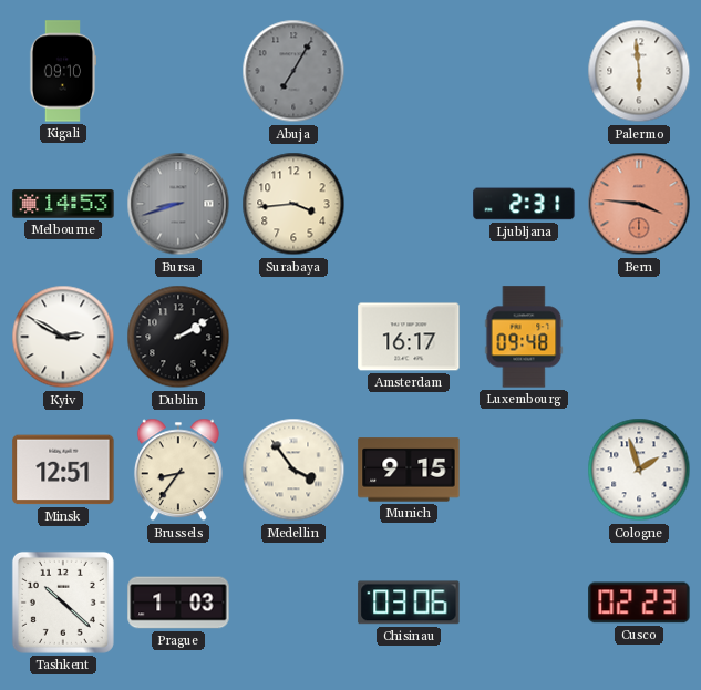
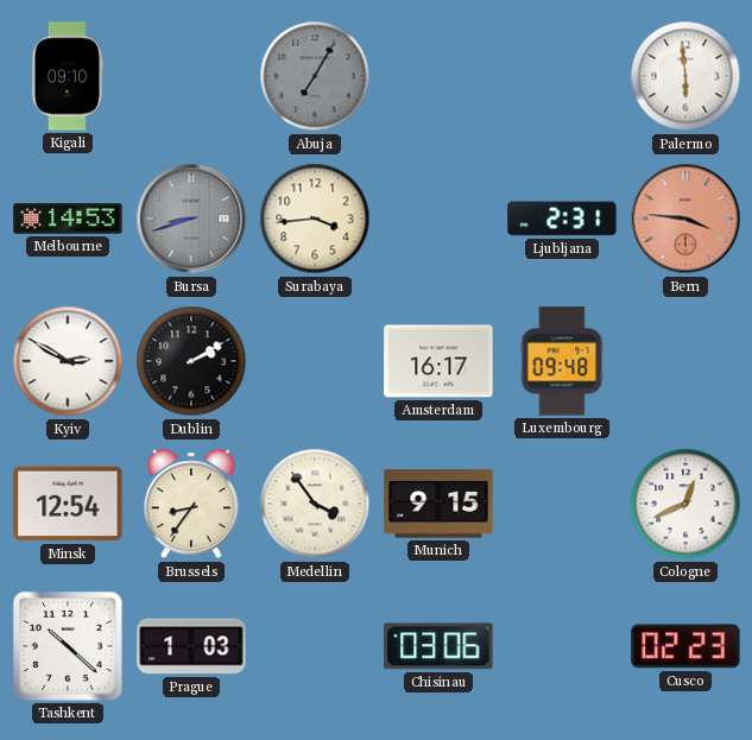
Minsk: 12:51 -> 12:54
Cologne: 1:57 -> 12:41
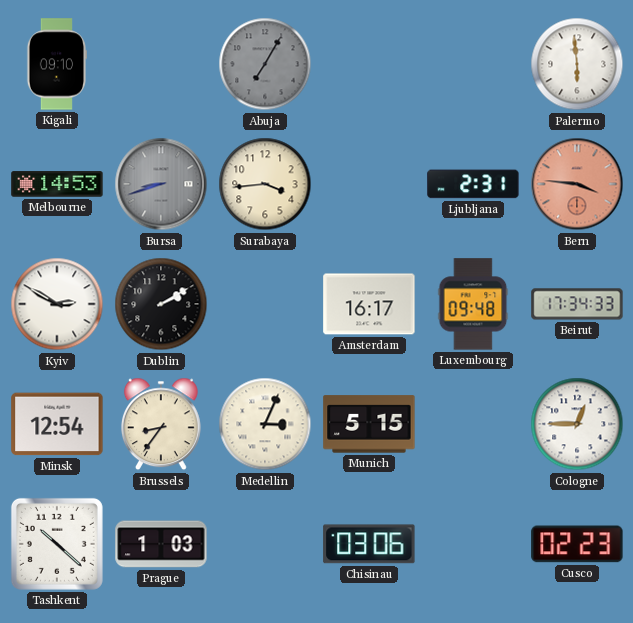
Beirut: none -> 17:34
Medellin: 3:54 -> 3:04
Munich: 9:15 -> 5:15
Cologne: 12:41 -> 12:45
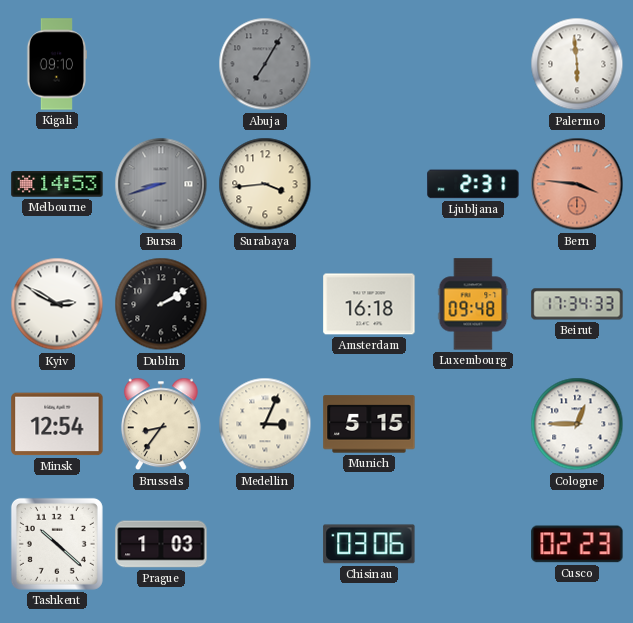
Amsterdam: 16:17 -> 16:18
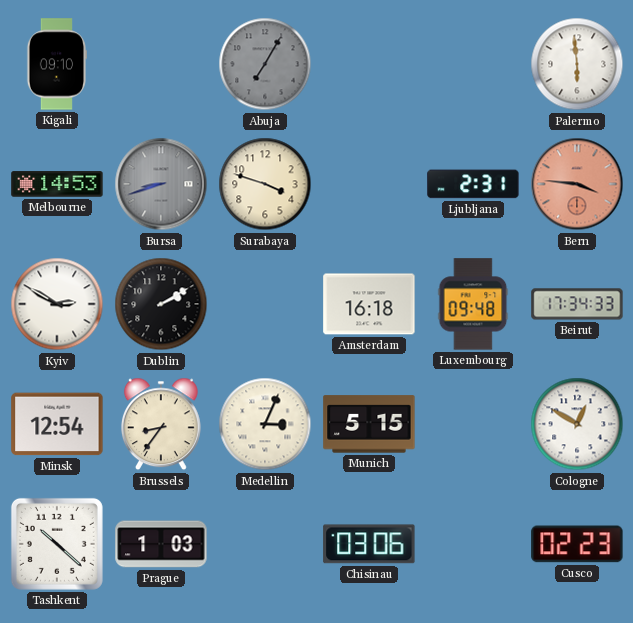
Surabaya: 3:44 -> 3:48
Cologne: 12:45 -> 12:50
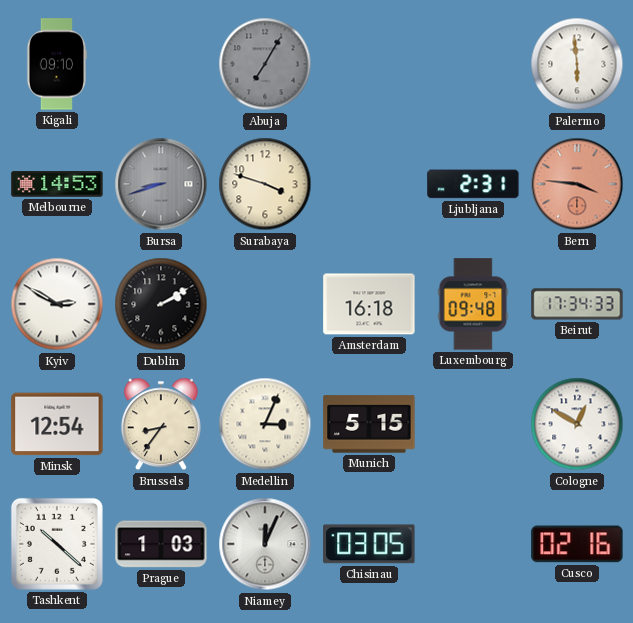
Niamey: none -> 12:04
Chisinau: 03:06 -> 03:05
Cusco: 02:23 -> 02:16
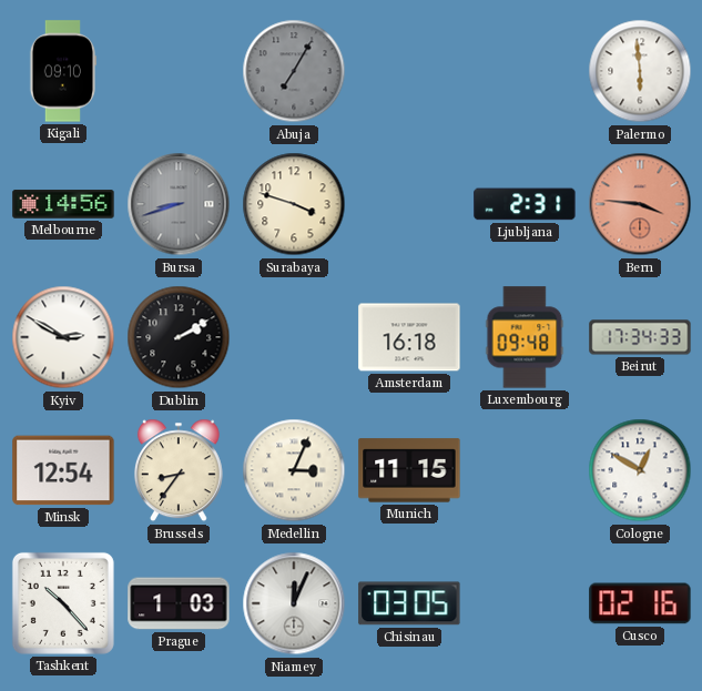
Melbourne: 14:53 -> 14:56
Munich: 5:15 -> 11:15
Tashkent: 10:22 -> 10:23
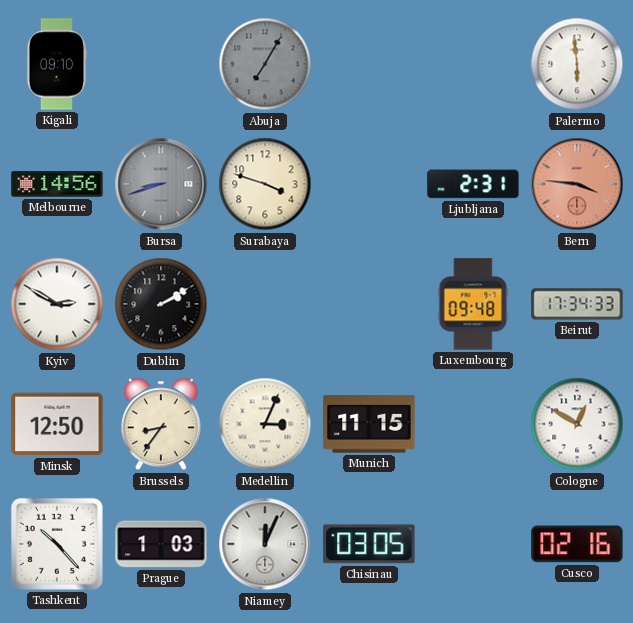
Amsterdam: 16:18 -> none
Minsk: 12:54 -> 12:50
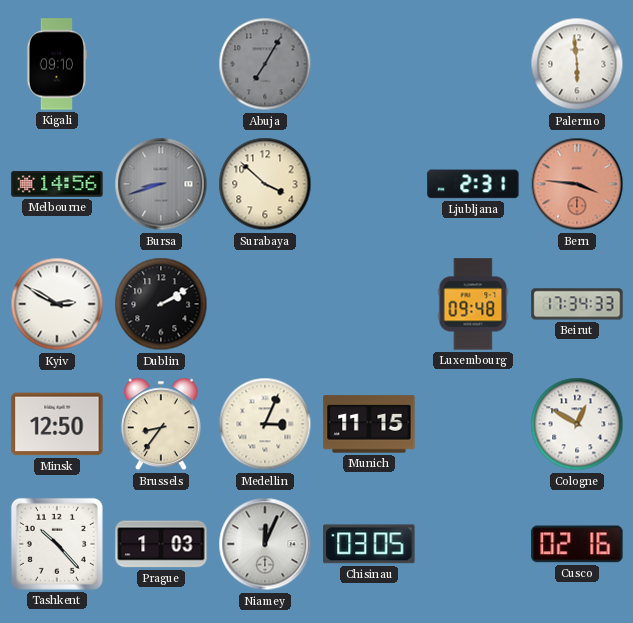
Surabaya: 3:48 -> 3:52
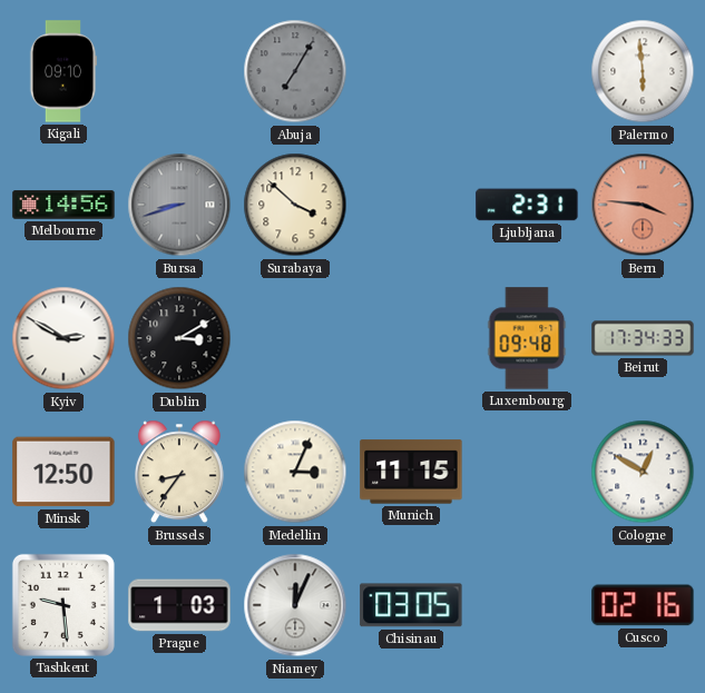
Dublin: 2:10 -> 3:10
Tashkent: 10:23 -> 9:29
